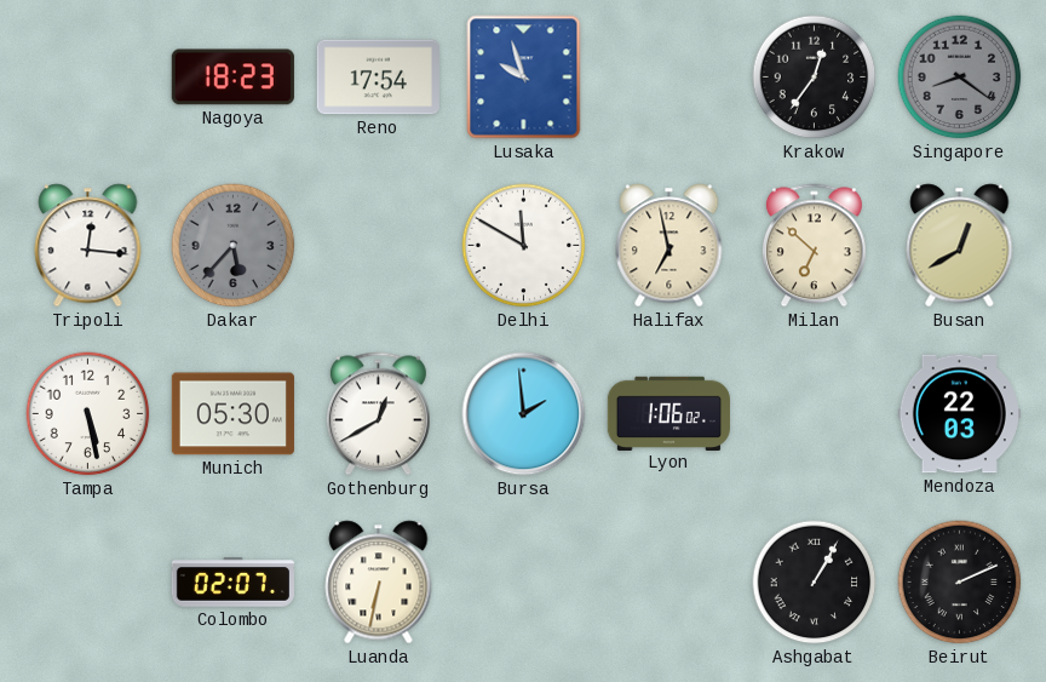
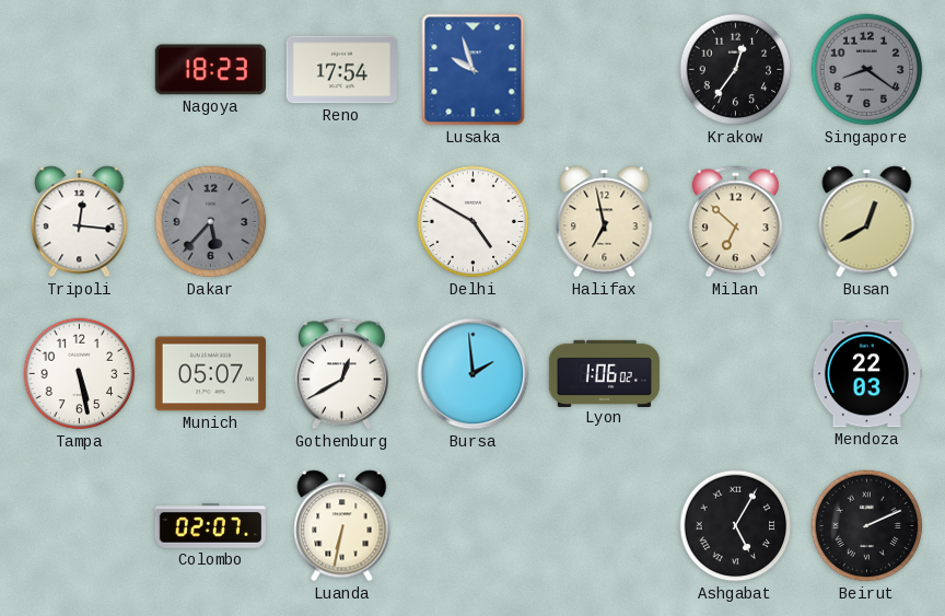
Delhi: 11:50 -> 4:50
Munich: 05:30 -> 05:07
Ashgabat: 1:05 -> 5:05
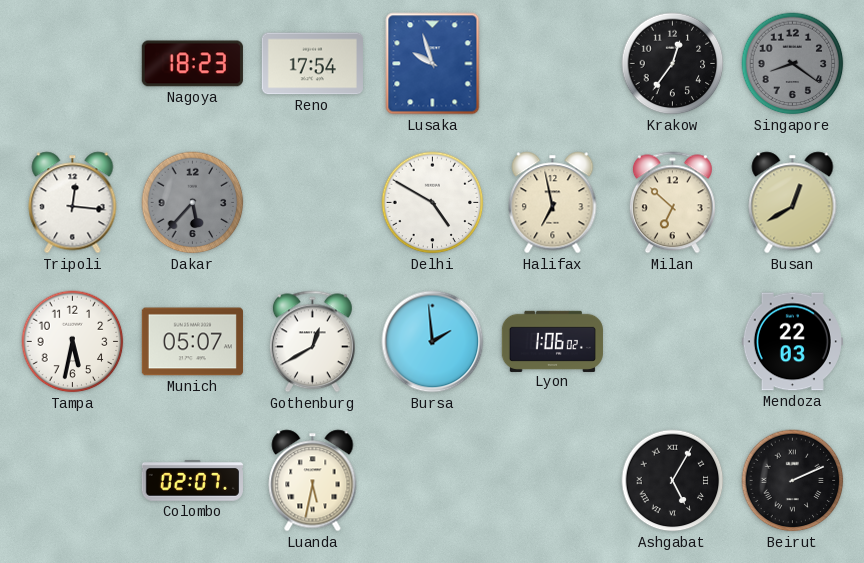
Tampa: 5:28 -> 5:32
Luanda: 6:32 -> 5:32
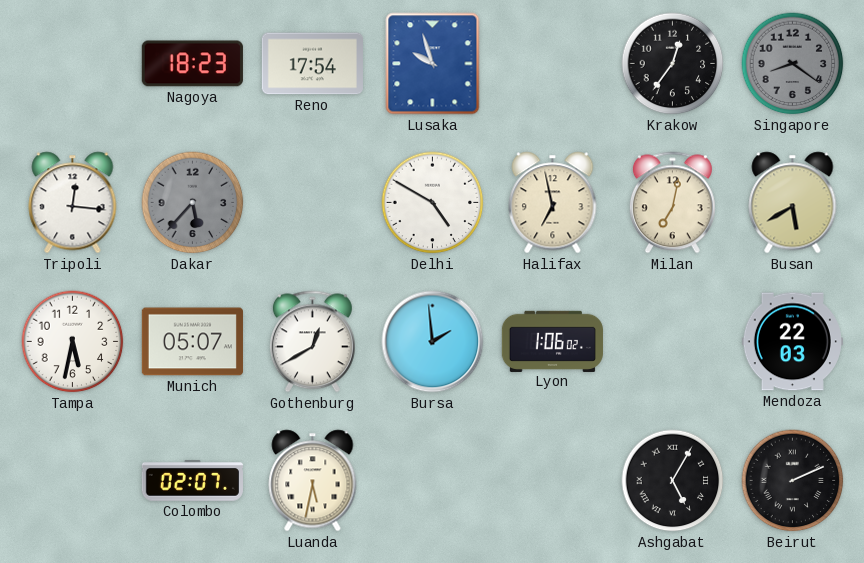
Milan: 6:52 -> 7:02
Busan: 12:40 -> 5:40
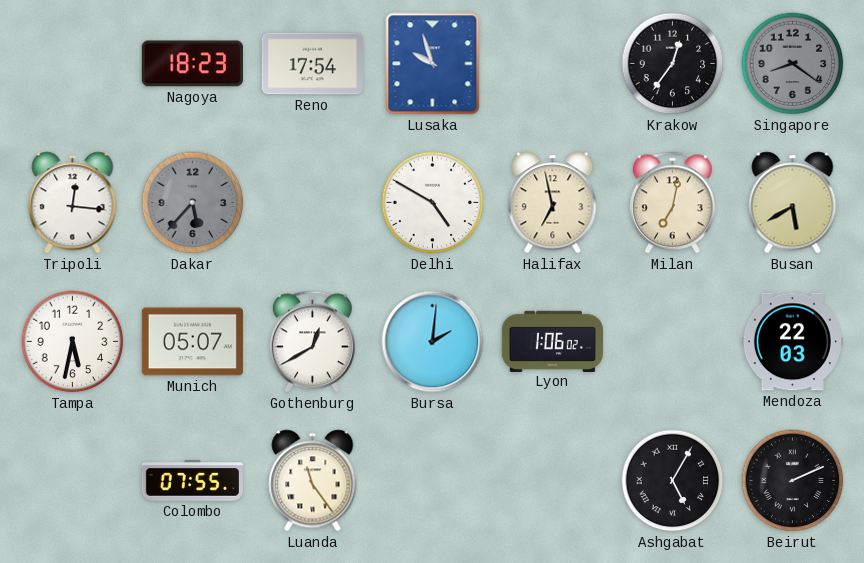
Bursa: 1:59 -> 2:01
Colombo: 02:07 -> 07:55
Luanda: 5:32 -> 11:24
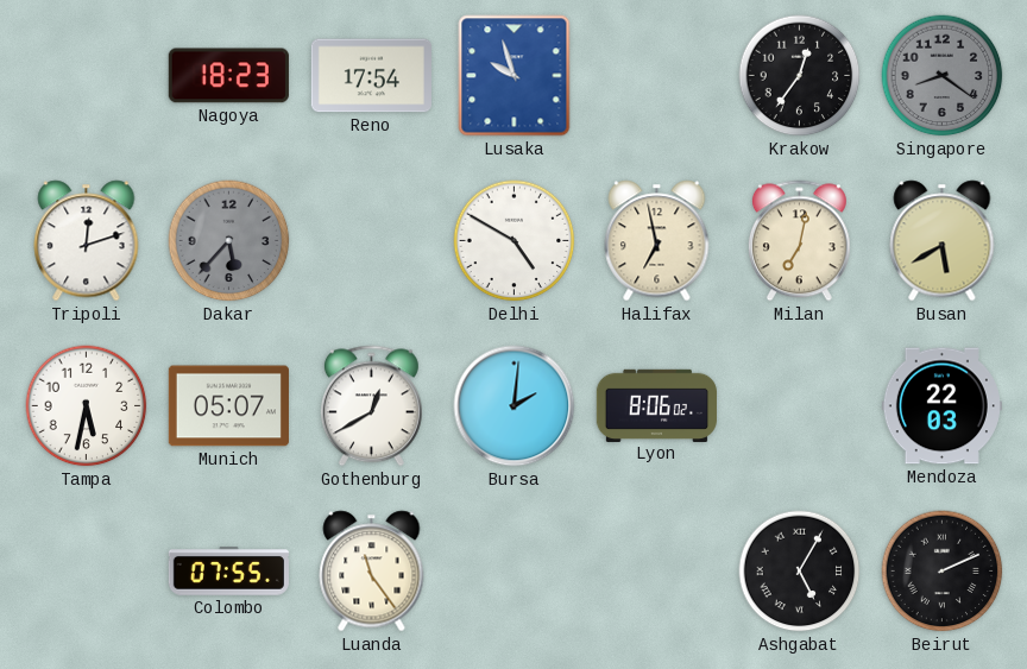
Tripoli: 12:16 -> 12:12
Lyon: 1:06 -> 8:06
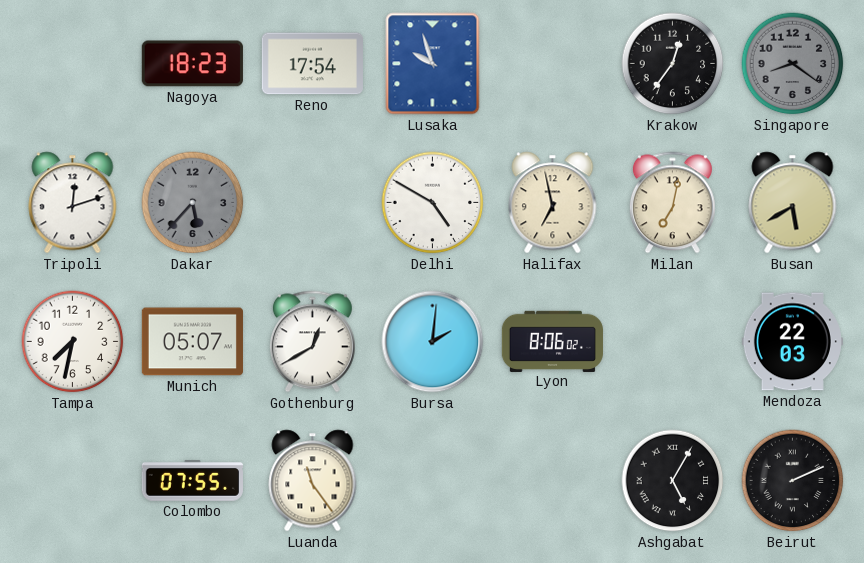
Tampa: 5:32 -> 7:32
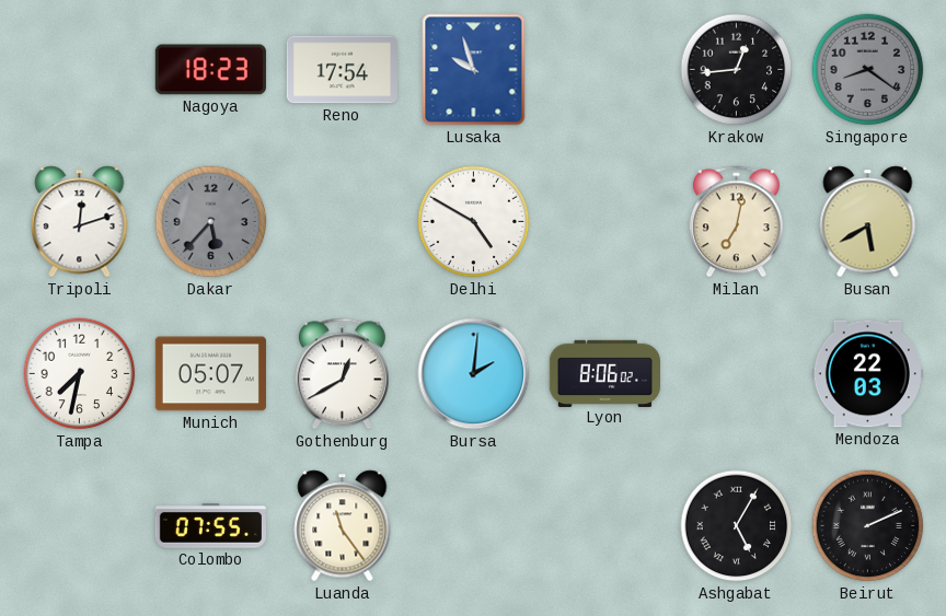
Krakow: 12:36 -> 12:44
Halifax: 6:58 -> none
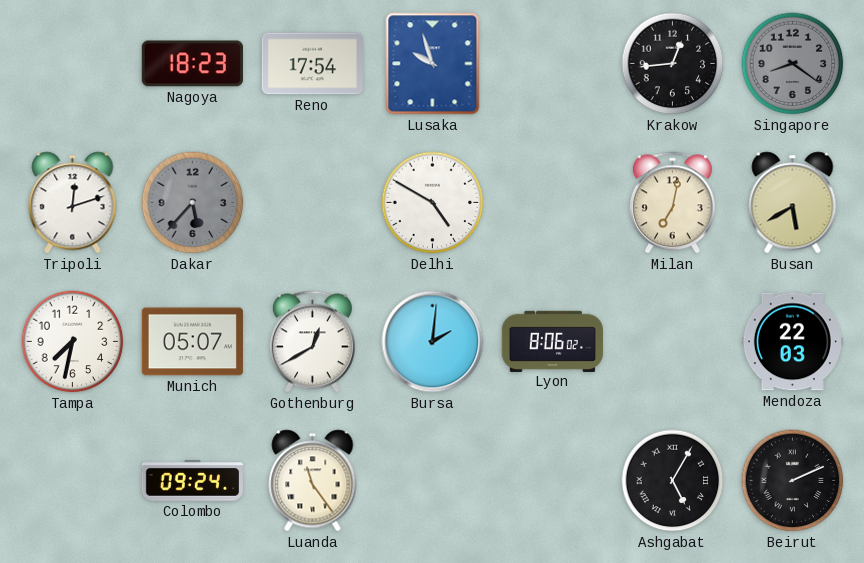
Colombo: 07:55 -> 09:24
